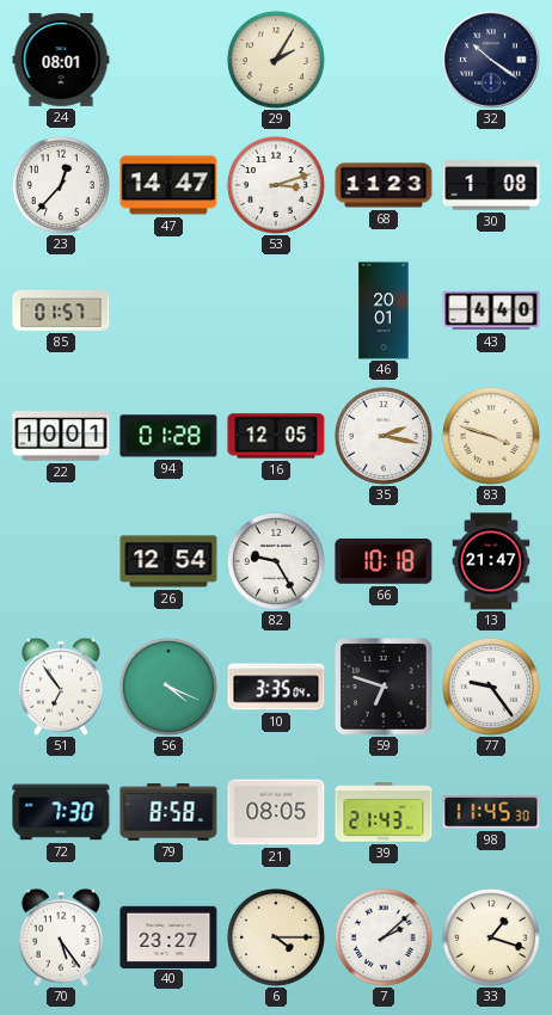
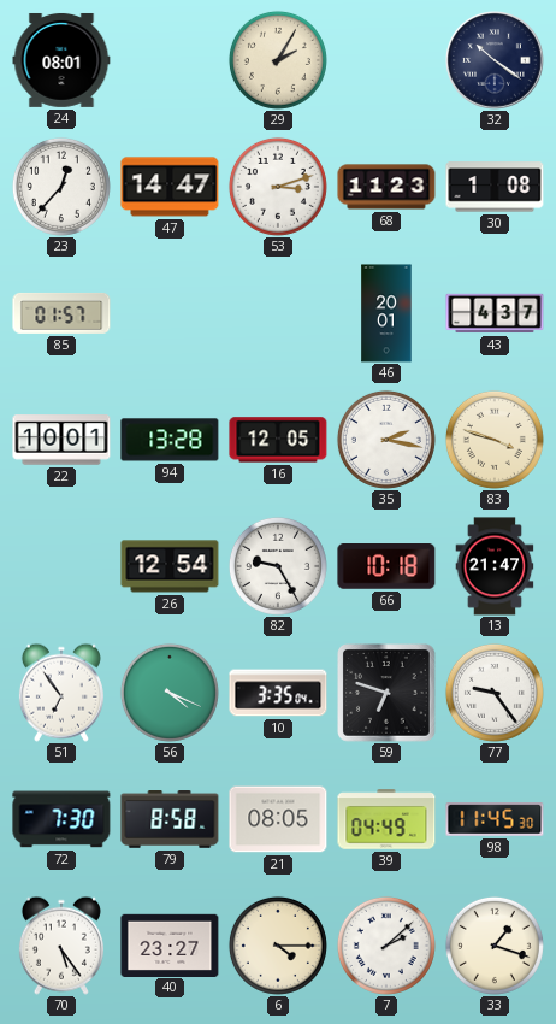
43: 4:40 -> 4:37
94: 01:28 -> 13:28
39: 21:43 -> 04:49
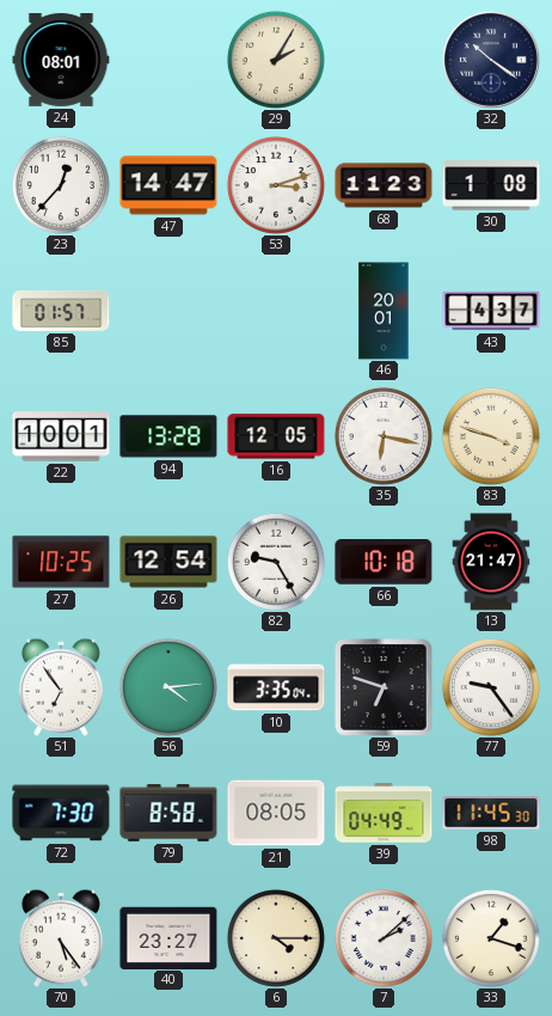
35: 2:17 -> 6:17
27: none -> 10:25
56: 4:19 -> 4:14
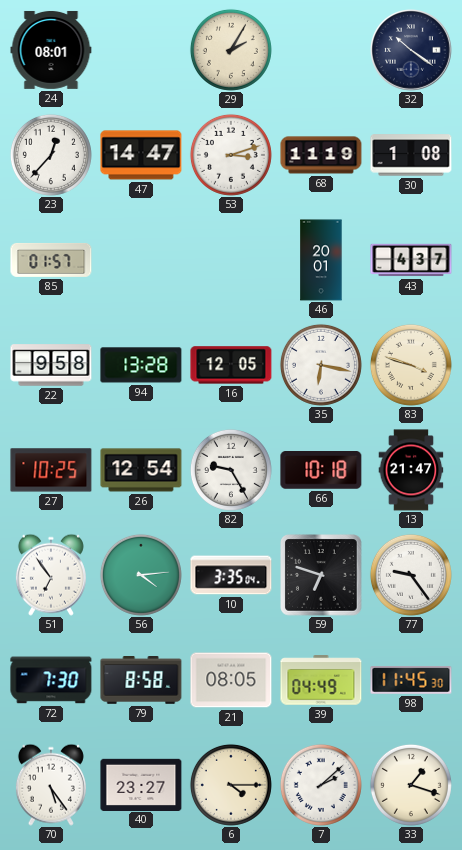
68: 11:23 -> 11:19
22: 10:01 -> 9:58
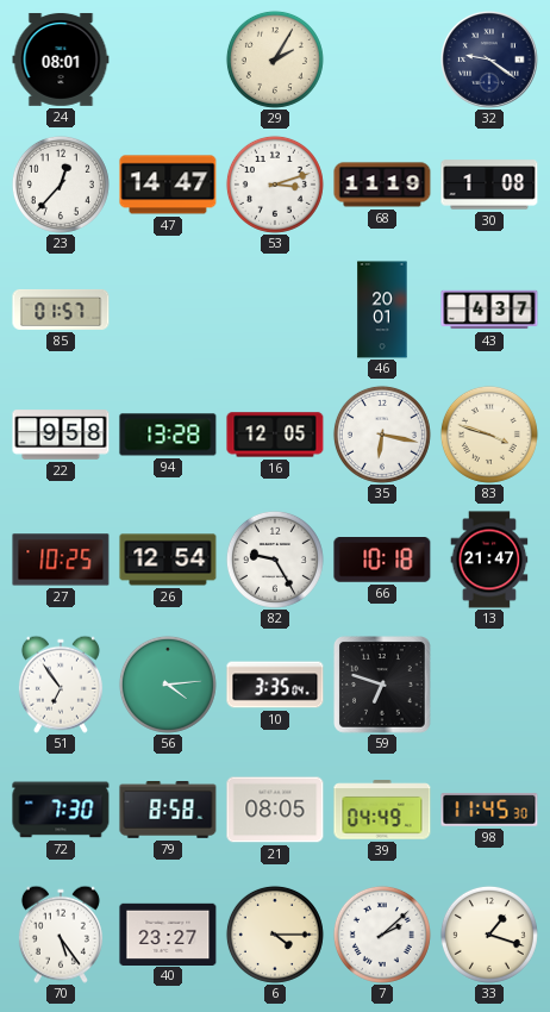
32: 10:21 -> 9:21
77: 9:24 -> none
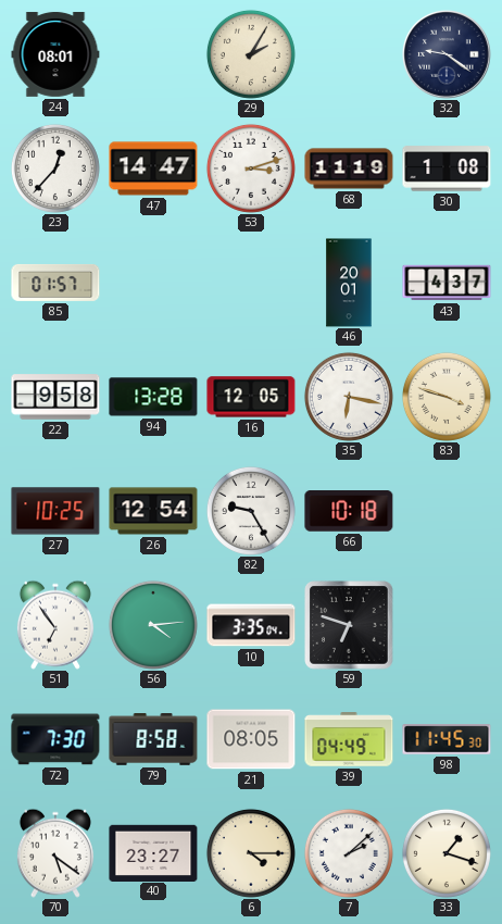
13: 21:47 -> none
70: 5:24 -> 5:21
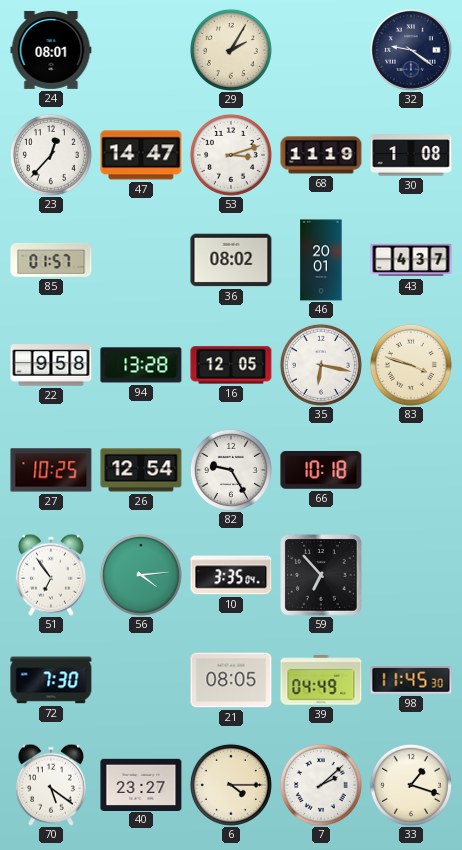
36: none -> 08:02
59: 6:48 -> 6:53
79: 8:58 -> none
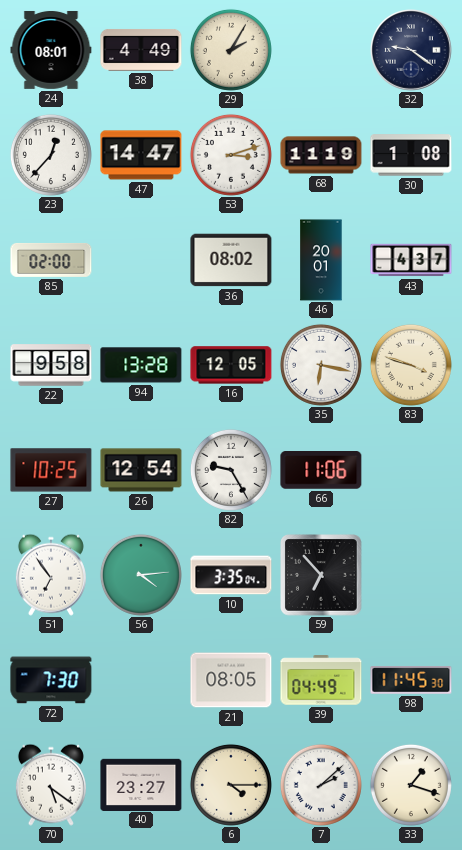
38: none -> 4:49
85: 01:57 -> 02:00
66: 10:18 -> 11:06
